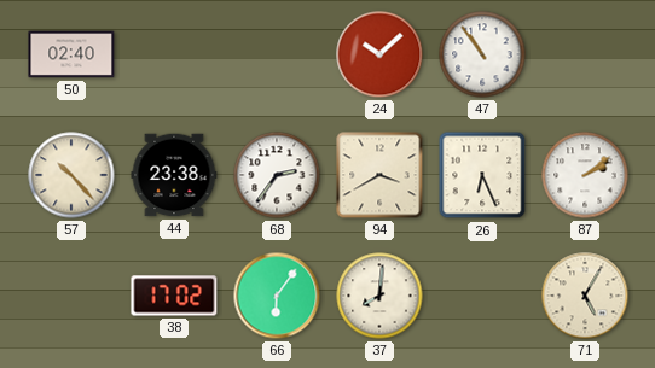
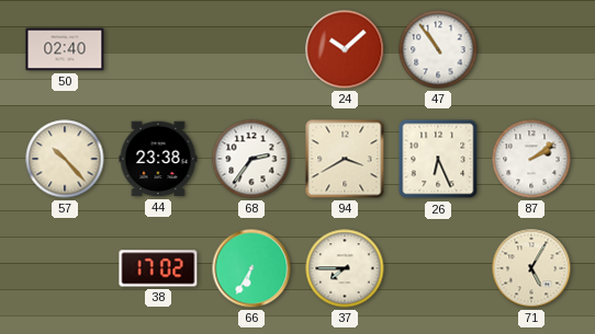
66: 6:06 -> 6:35
37: 8:01 -> 7:45
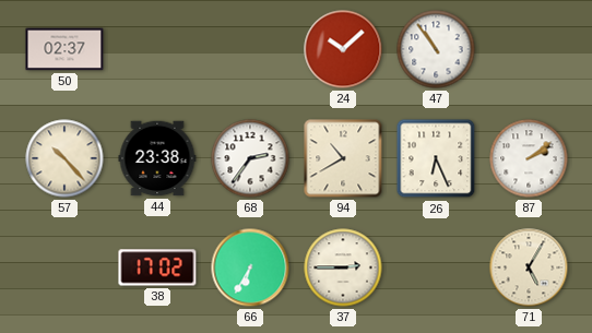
50: 02:40 -> 02:37
94: 3:40 -> 10:40
37: 7:45 -> 2:45
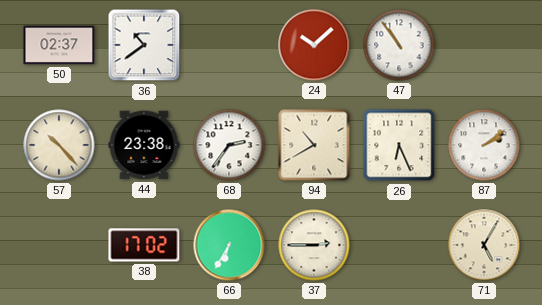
36: none -> 10:39
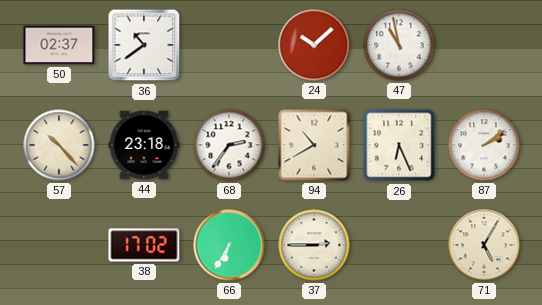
47: 10:54 -> 10:58
44: 23:38 -> 23:18
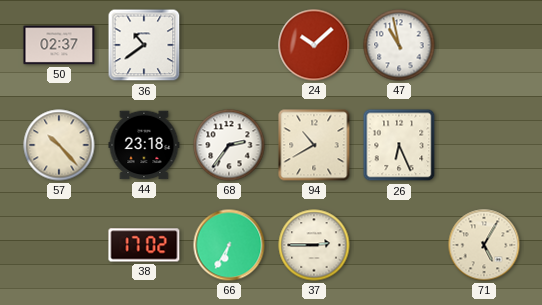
87: 2:09 -> none
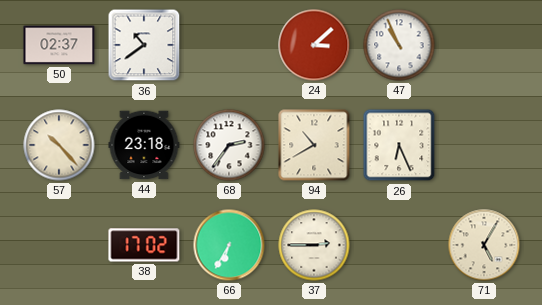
24: 10:08 -> 3:08
47: 10:58 -> 10:56
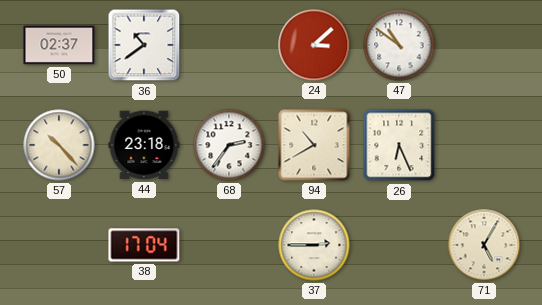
47: 10:56 -> 10:51
38: 17:02 -> 17:04
66: 6:35 -> none
